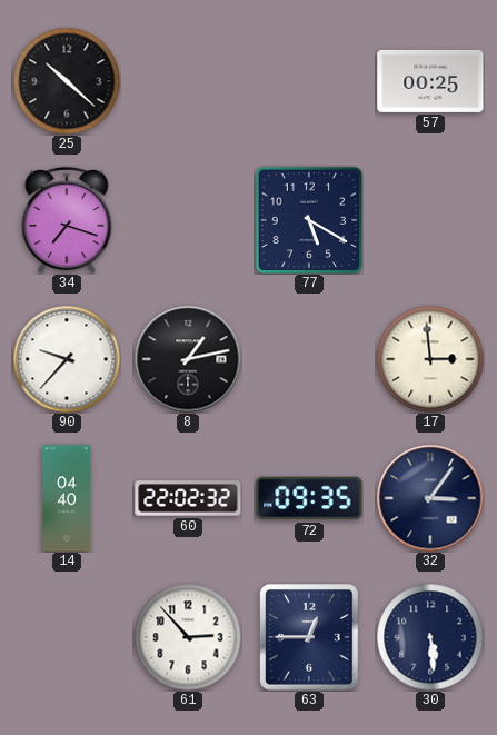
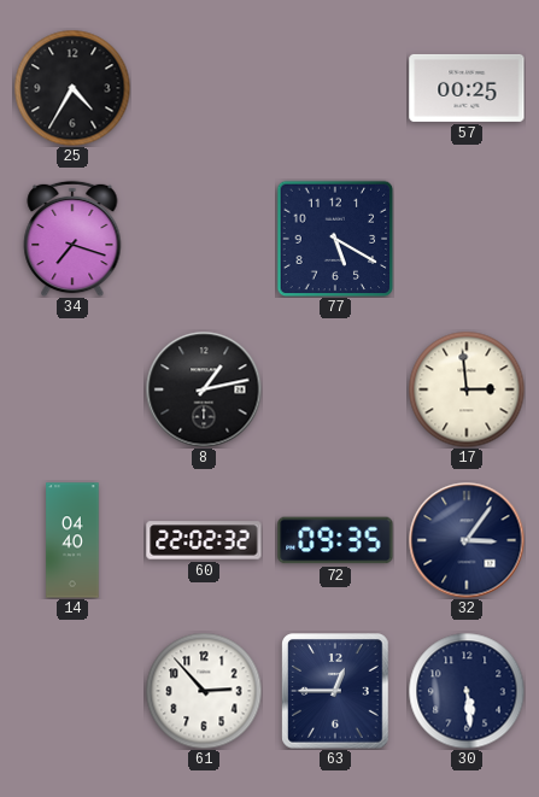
25: 10:22 -> 4:35
90: 9:37 -> none
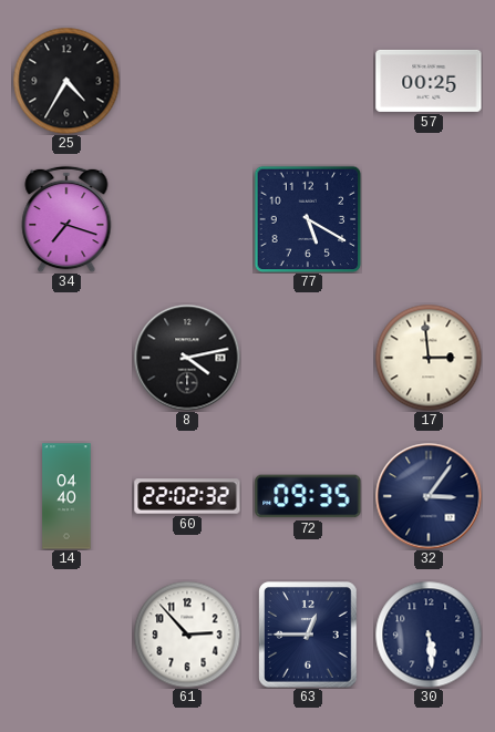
8: 1:13 -> 4:13
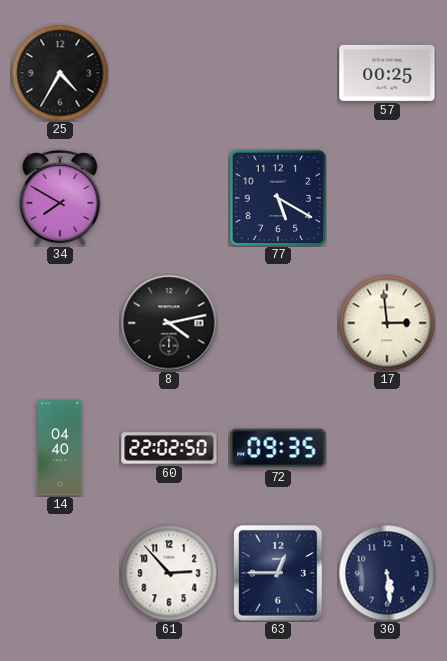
34: 7:18 -> 7:50
60: 22:02:32 -> 22:02:50
32: 3:06 -> none
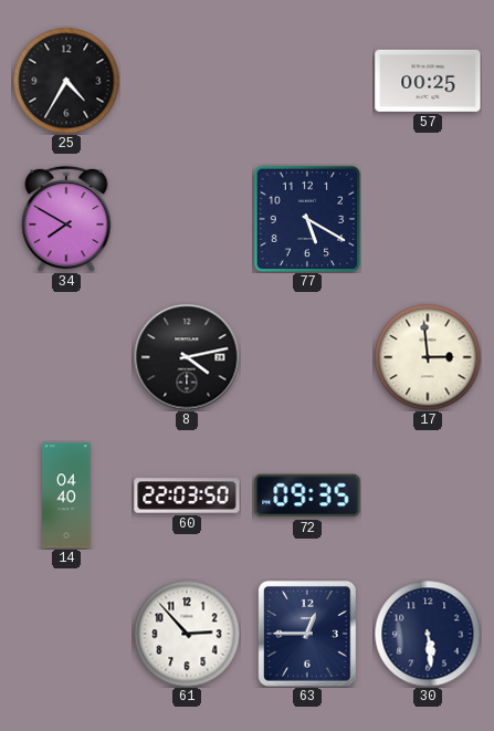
60: 22:02 -> 22:03
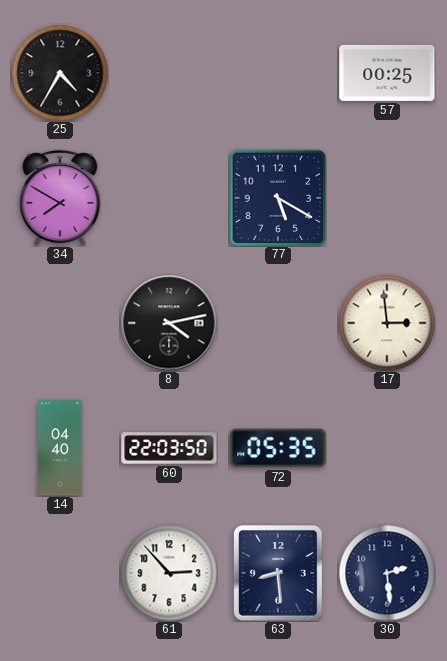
72: 09:35 -> 05:35
63: 12:45 -> 8:29
30: 5:29 -> 2:29
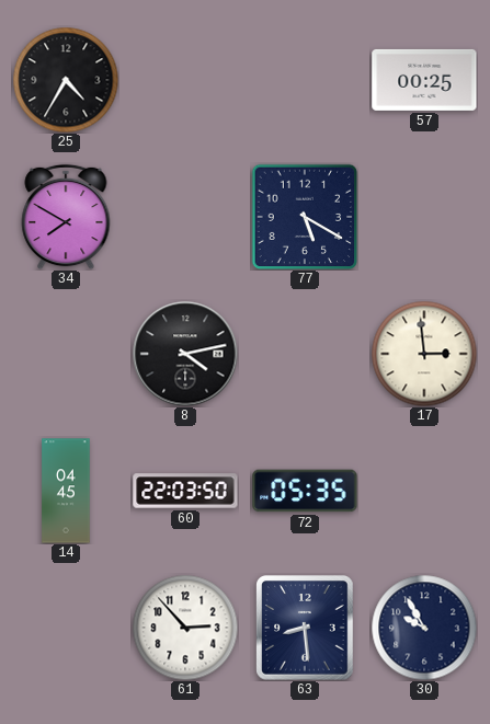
14: 04:40 -> 04:45
30: 2:29 -> 9:55
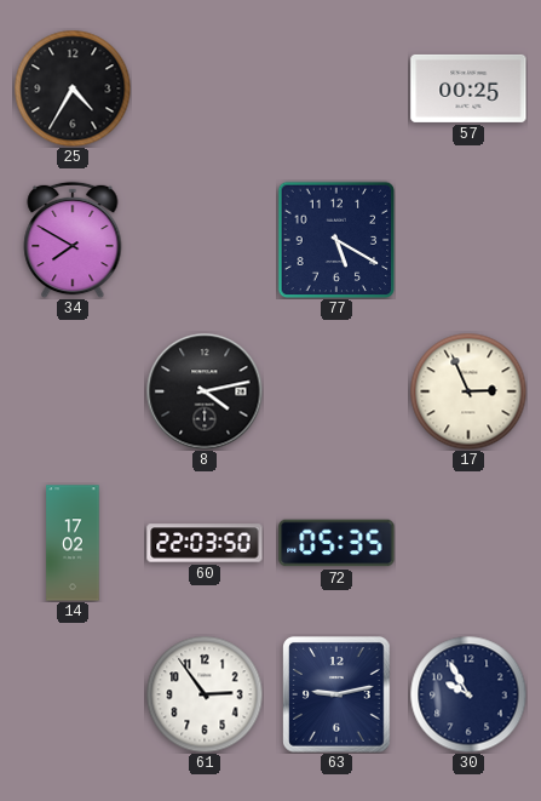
17: 2:59 -> 2:56
14: 04:45 -> 17:02
61: 2:53 -> 2:54
63: 8:29 -> 9:13
